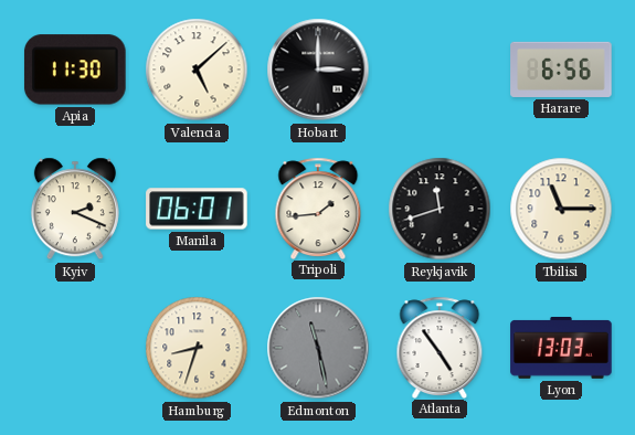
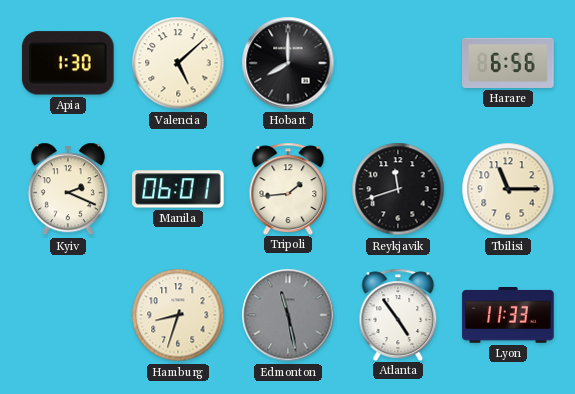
Apia: 11:30 -> 1:30
Hobart: 3:00 -> 8:00
Lyon: 13:03 -> 11:33
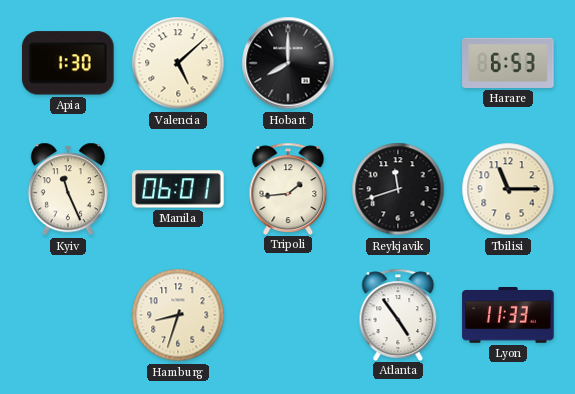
Harare: 6:56 -> 6:53
Kyiv: 2:19 -> 11:26
Edmonton: 11:28 -> none
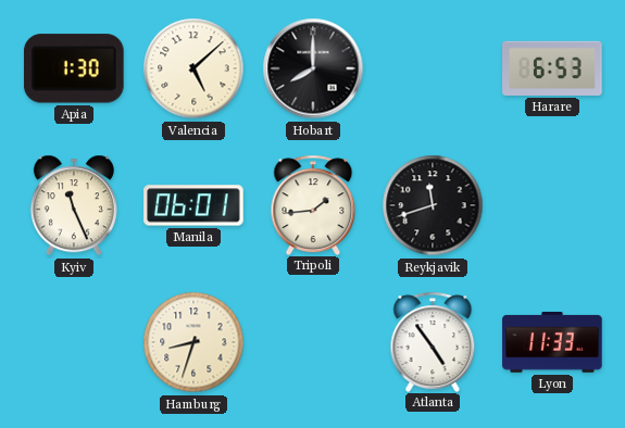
Tbilisi: 11:15 -> none
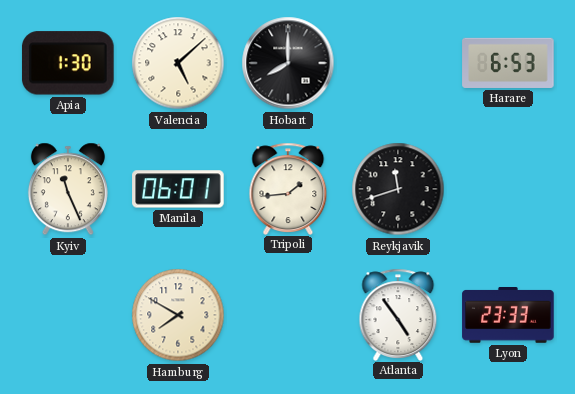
Hamburg: 8:33 -> 7:50
Lyon: 11:33 -> 23:33
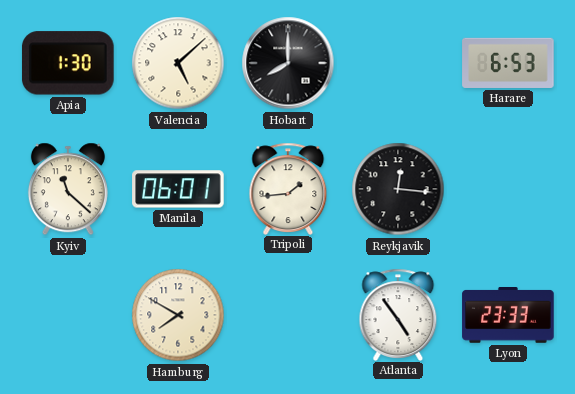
Kyiv: 11:26 -> 11:22
Reykjavik: 11:42 -> 12:16
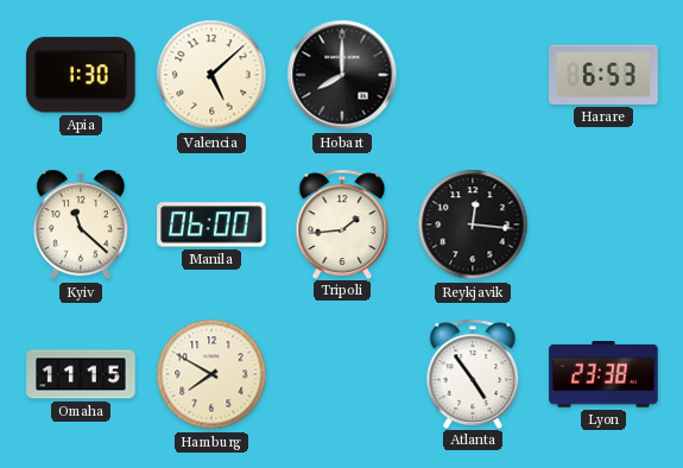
Manila: 06:01 -> 06:00
Omaha: none -> 11:15
Lyon: 23:33 -> 23:38
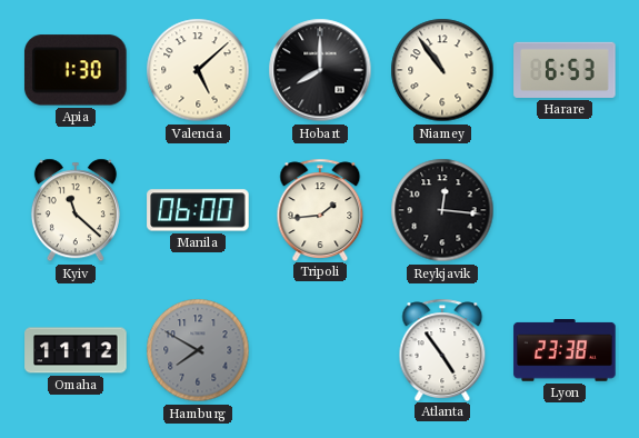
Niamey: none -> 10:54
Omaha: 11:15 -> 11:12
Hamburg dial: cream -> grey
